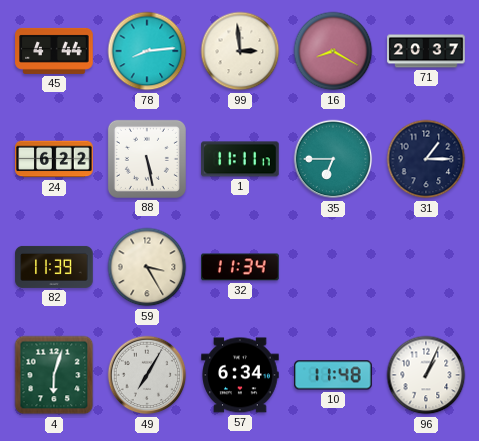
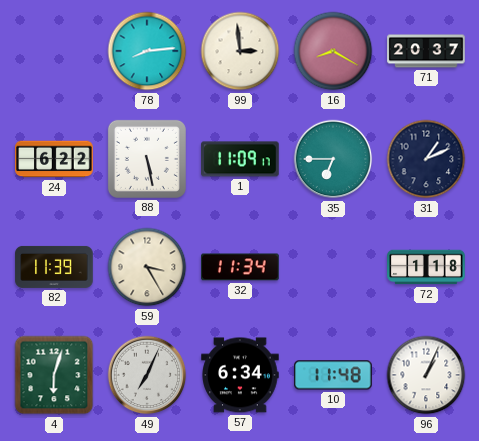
45: 4:44 -> none
1: 11:11 -> 11:09
31: 1:15 -> 1:11
72: none -> 1:18
49: 7:05 -> 7:04
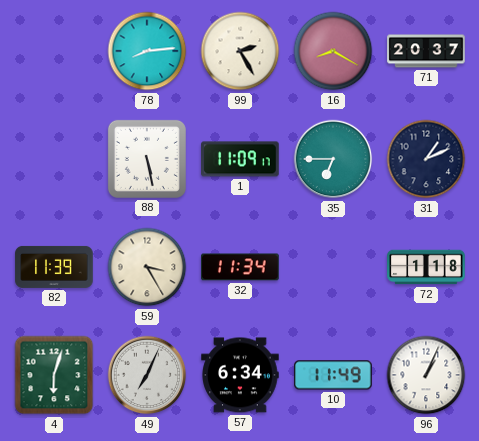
99: 2:59 -> 2:25
24: 6:22 -> none
10: 11:48 -> 11:49
